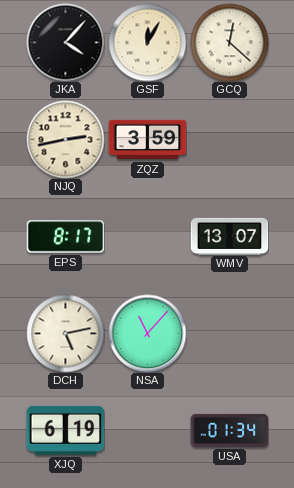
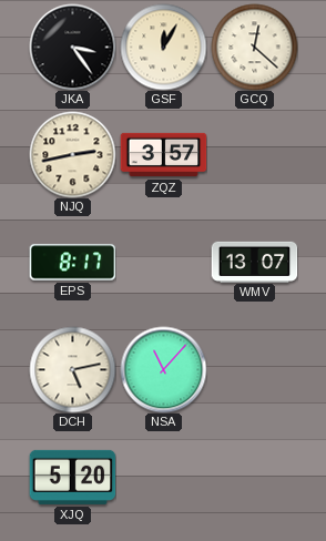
JKA: 4:07 -> 3:24
ZQZ: 3:59 -> 3:57
XJQ: 6:19 -> 5:20
USA: 01:34 -> none
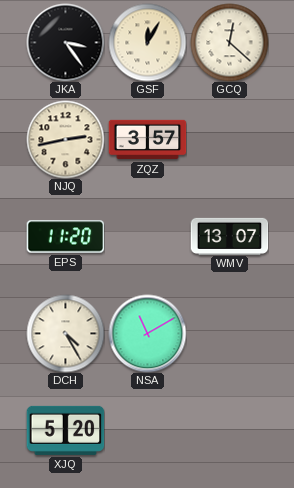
EPS: 8:17 -> 11:20
DCH: 5:13 -> 4:25
NSA: 11:07 -> 11:10
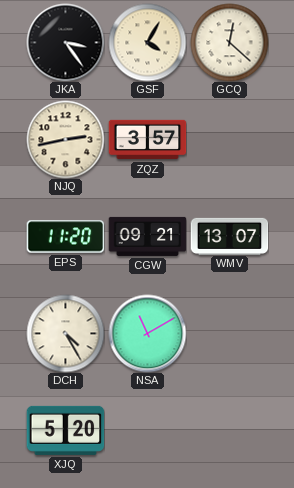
GSF: 12:05 -> 4:05
CGW: none -> 09:21
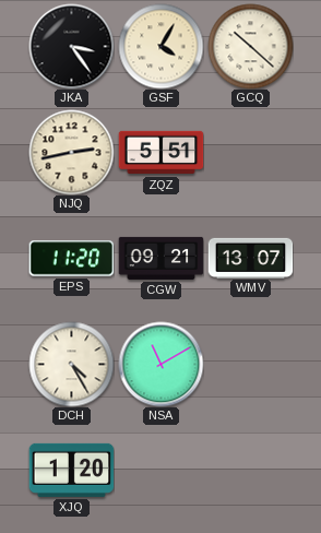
GCQ: 12:22 -> 10:22
ZQZ: 3:57 -> 5:51
XJQ: 5:20 -> 1:20
